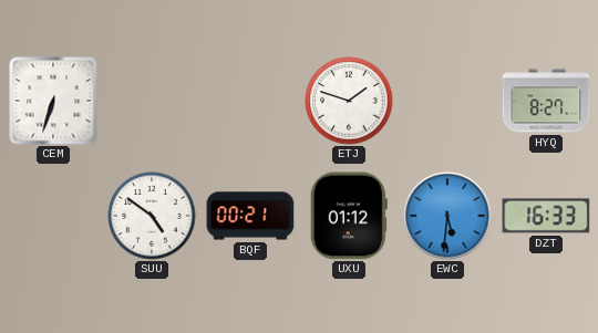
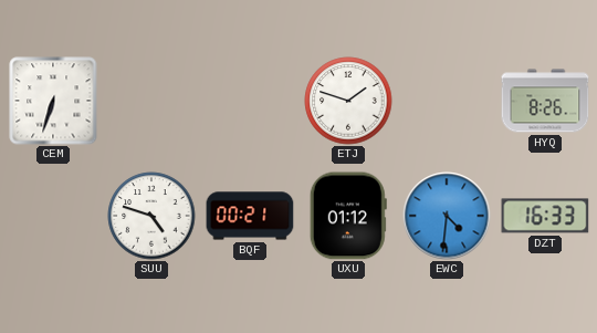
HYQ: 8:27 -> 8:26
SUU: 4:51 -> 4:48
EWC: 5:31 -> 4:31
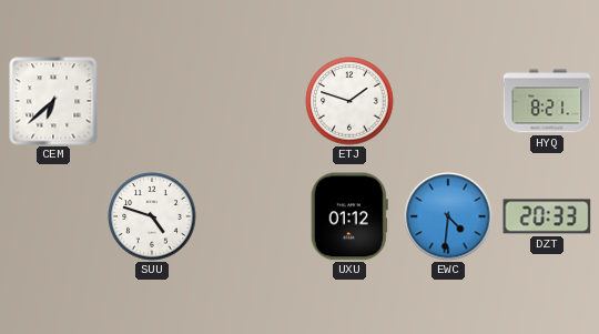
CEM: 6:33 -> 6:38
HYQ: 8:26 -> 8:21
BQF: 00:21 -> none
DZT: 16:33 -> 20:33
